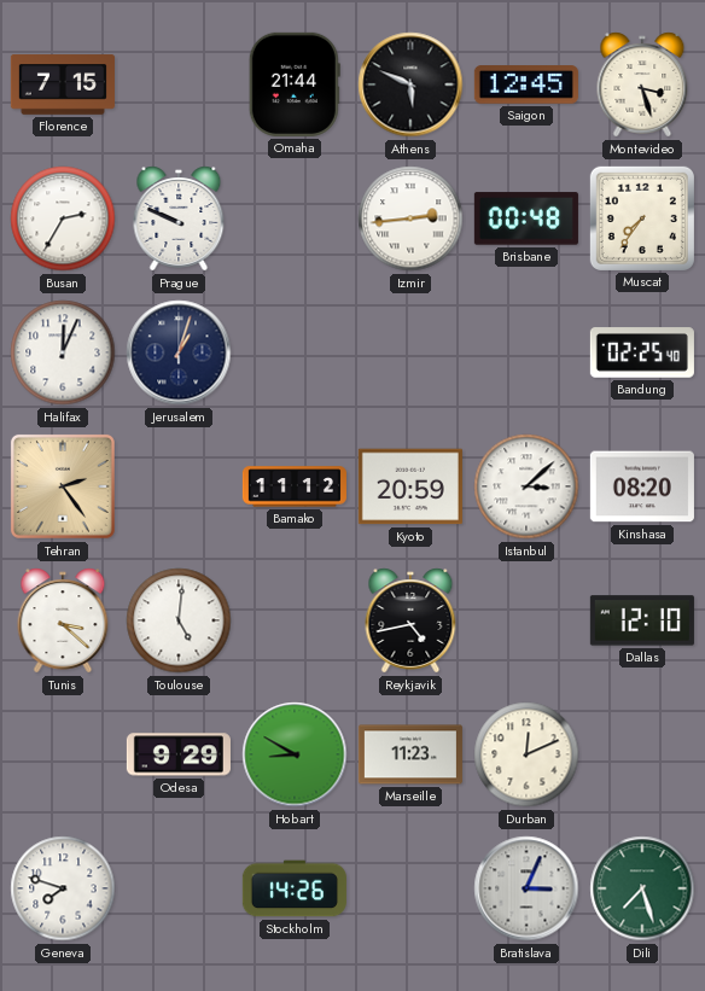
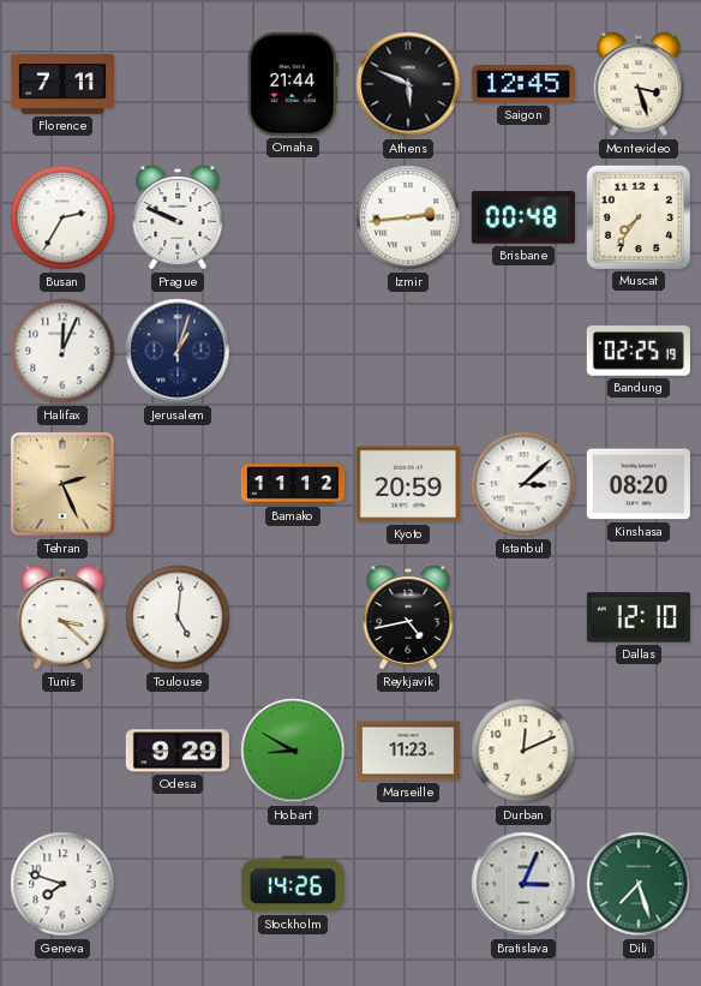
Florence: 7:15 -> 7:11
Bandung: 02:25:40 -> 02:25:19
Tehran: 2:24 -> 2:26
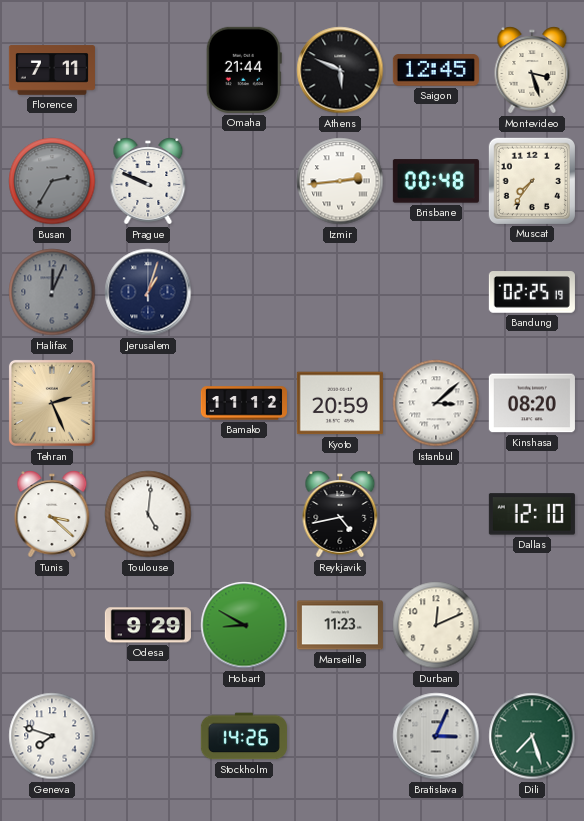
Busan dial: white -> grey
Halifax dial: white -> grey
